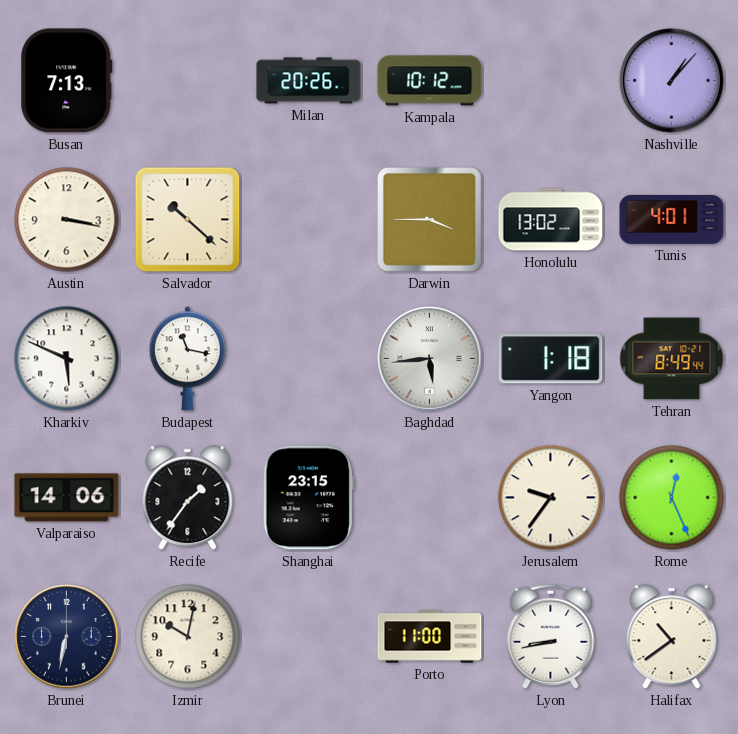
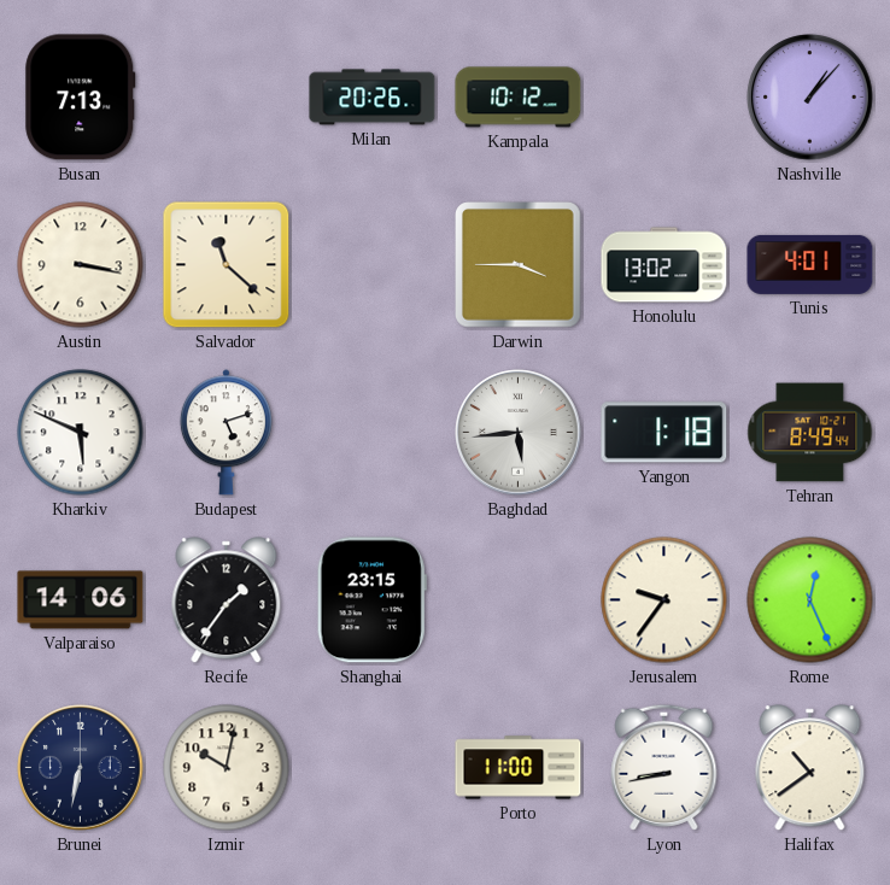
Salvador: 10:22 -> 11:22
Budapest: 11:17 -> 5:12
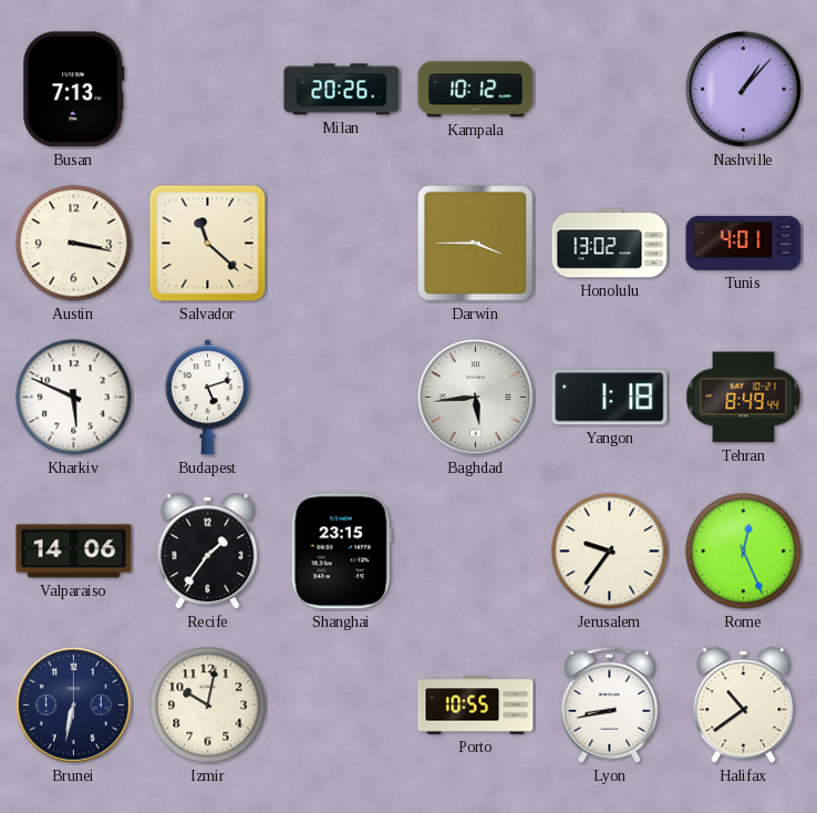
Porto: 11:00 -> 10:55
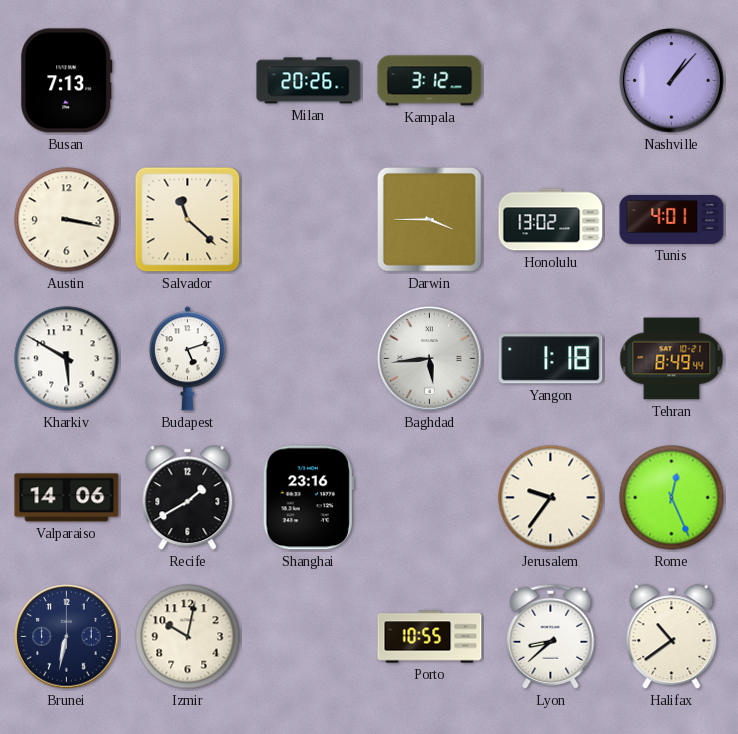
Kampala: 10:12 -> 3:12
Kharkiv: 5:49 -> 5:50
Recife: 1:36 -> 1:40
Shanghai: 23:15 -> 23:16
Lyon: 8:43 -> 8:38
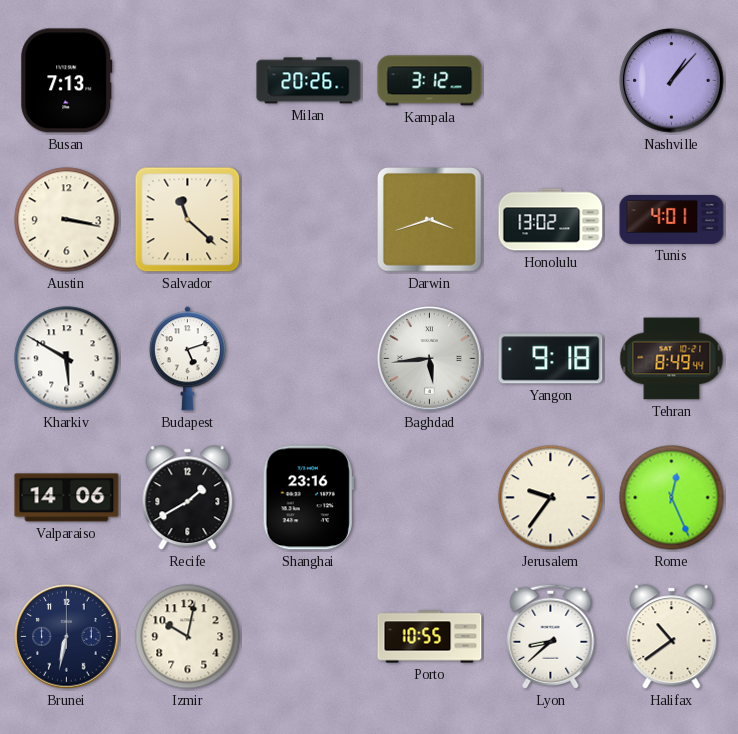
Darwin: 3:45 -> 3:42
Yangon: 1:18 -> 9:18
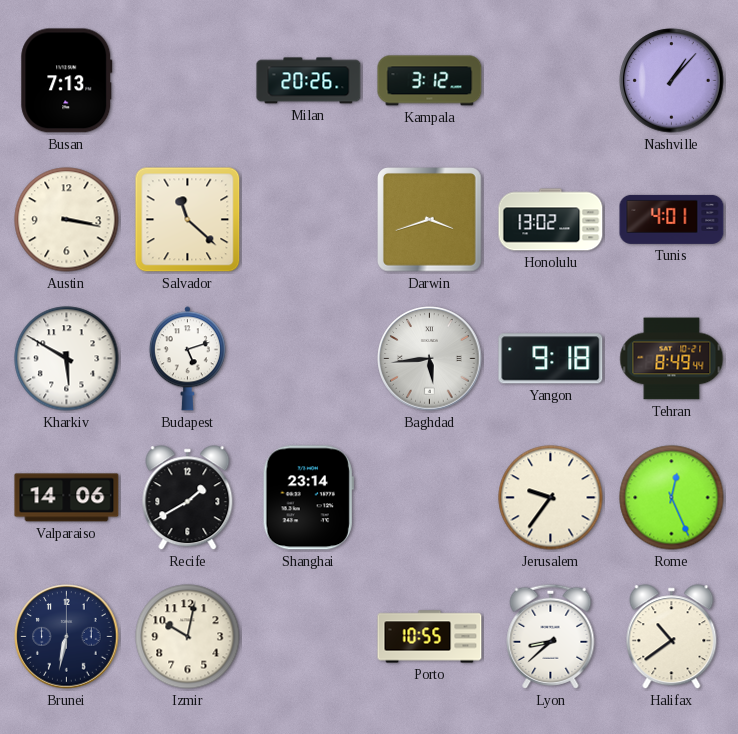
Shanghai: 23:16 -> 23:14
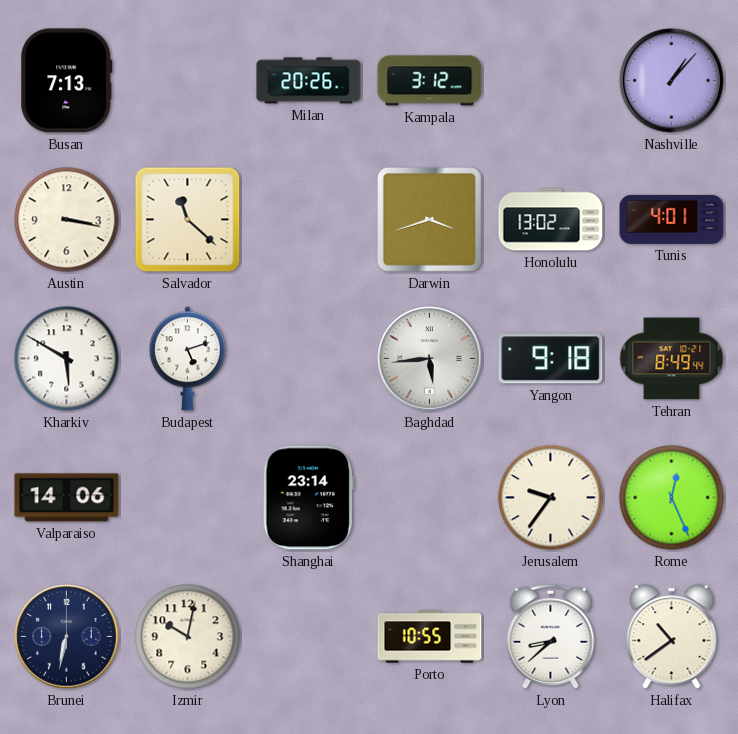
Recife: 1:40 -> none
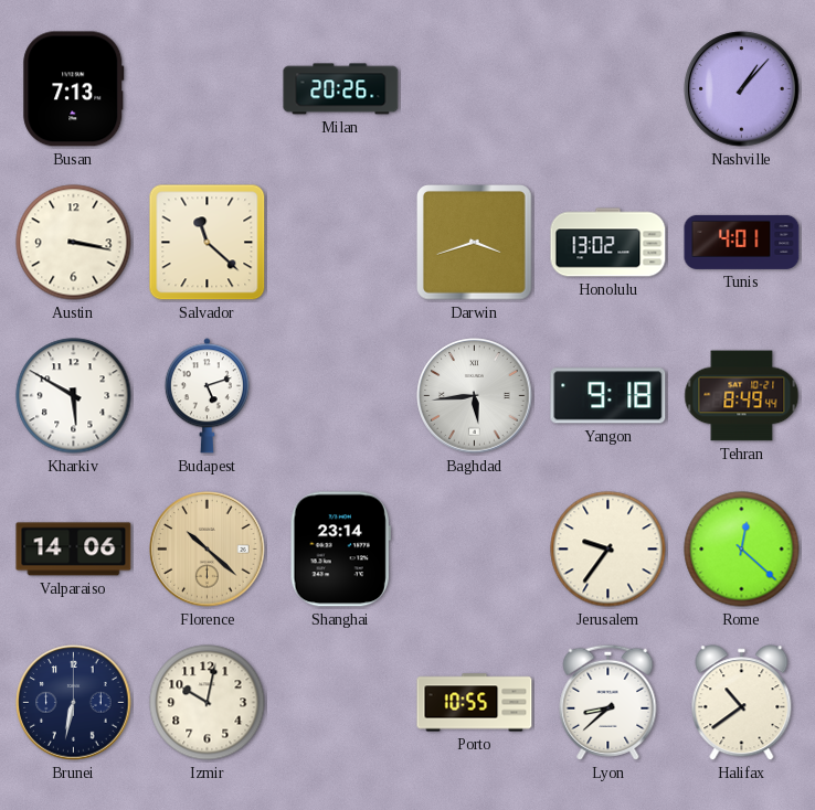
Kampala: 3:12 -> none
Florence: none -> 10:22
Rome: 12:26 -> 12:22
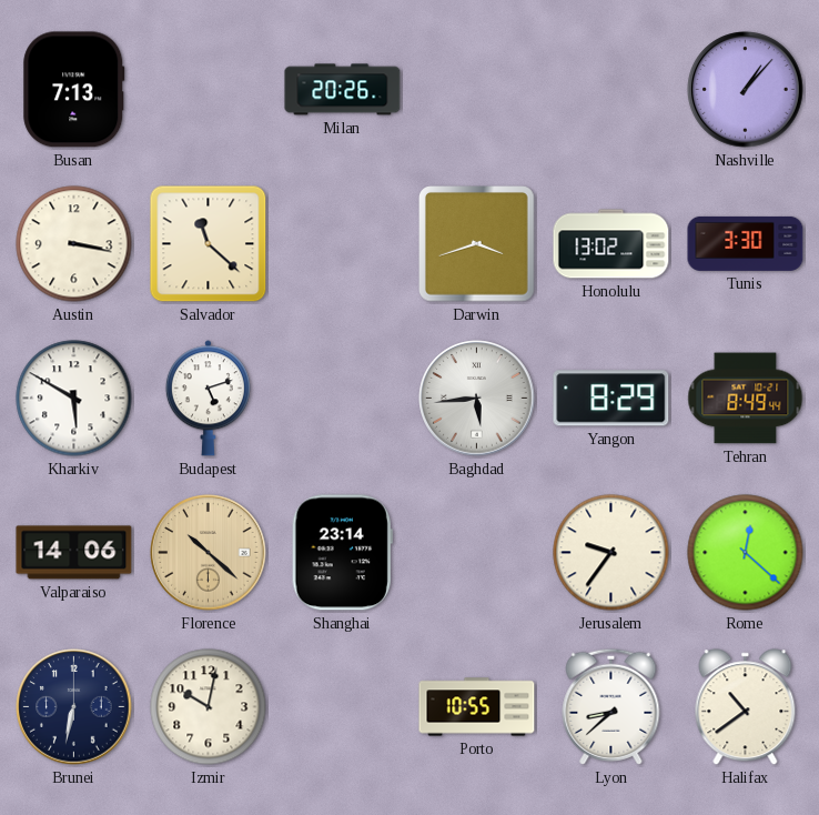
Tunis: 4:01 -> 3:30
Yangon: 9:18 -> 8:29
